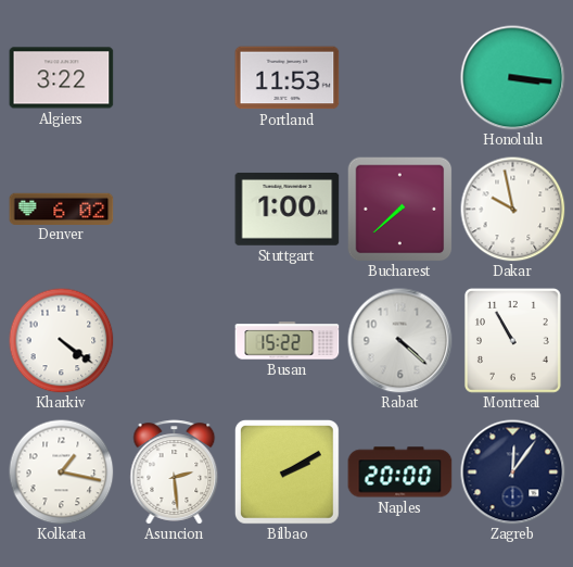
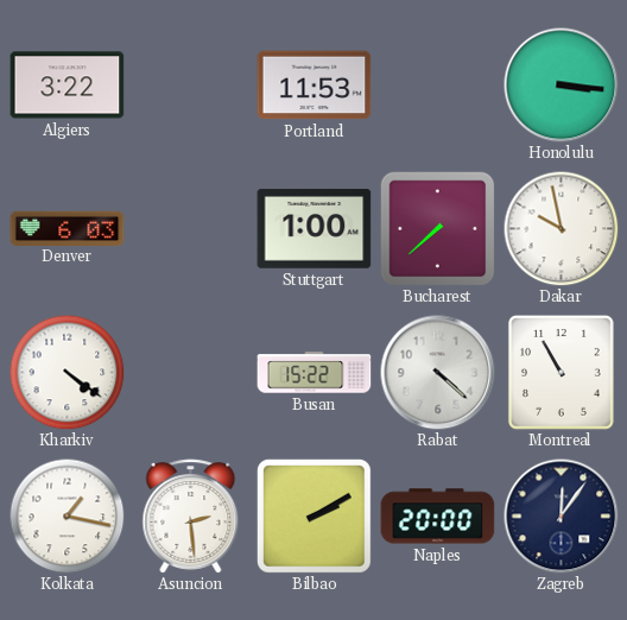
Denver: 6:02 -> 6:03
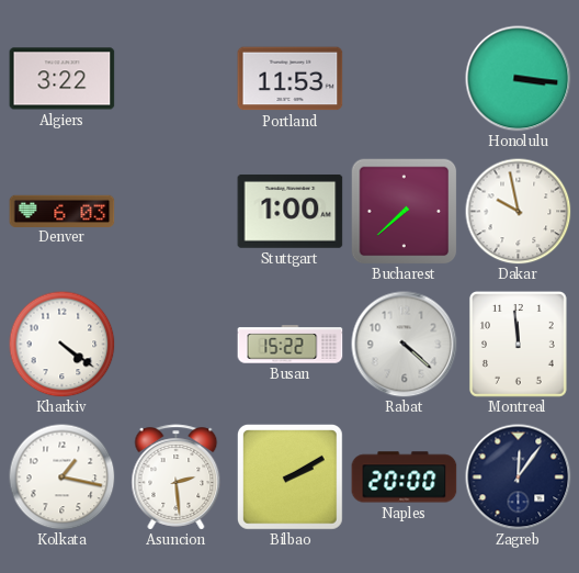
Montreal: 10:55 -> 11:59
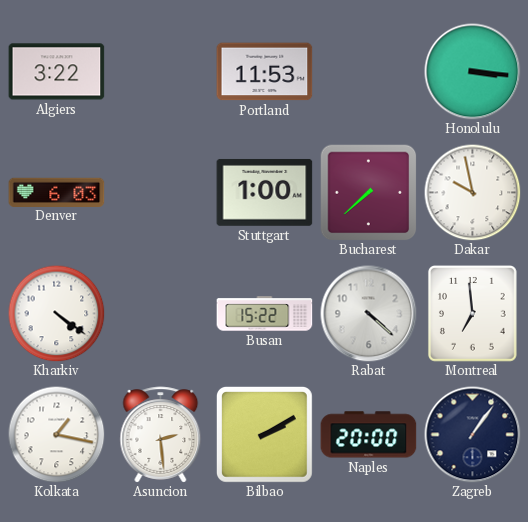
Montreal: 11:59 -> 6:59
Zagreb: 12:06 -> 1:06
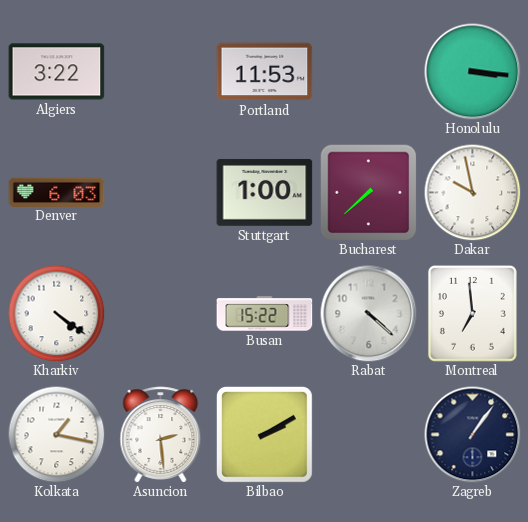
Naples: 20:00 -> none
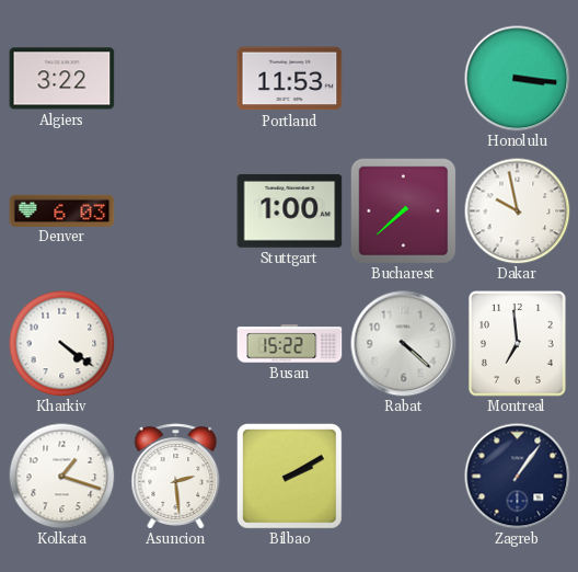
Kolkata: 1:17 -> 1:18
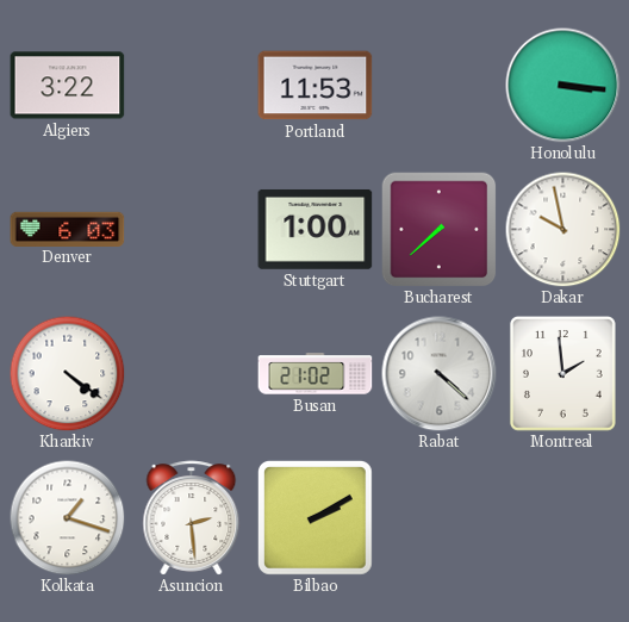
Busan: 15:22 -> 21:02
Montreal: 6:59 -> 1:59
Zagreb: 1:06 -> none
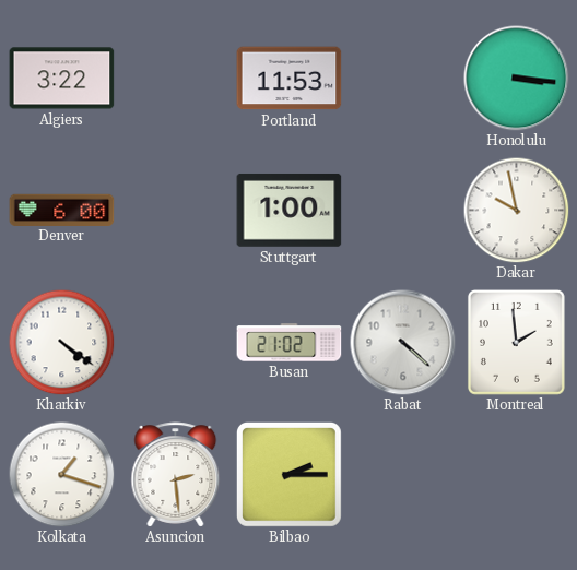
Denver: 6:03 -> 6:00
Bucharest: 7:38 -> none
Bilbao: 2:10 -> 2:15
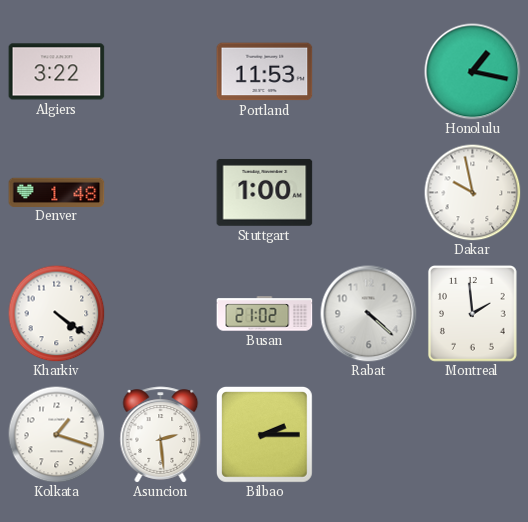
Honolulu: 3:16 -> 1:17
Denver: 6:00 -> 1:48
